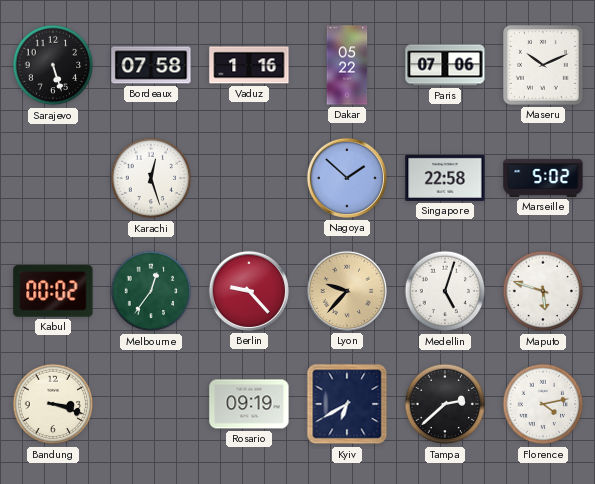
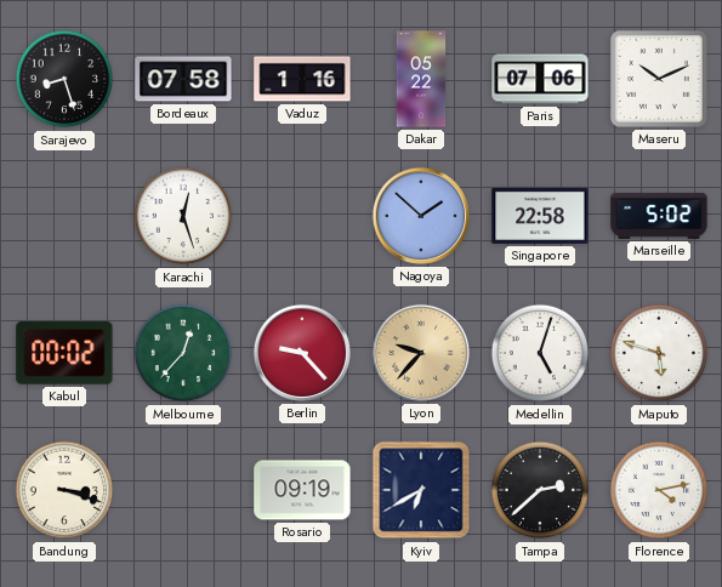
Sarajevo: 5:27 -> 8:27
Melbourne: 12:36 -> 12:37
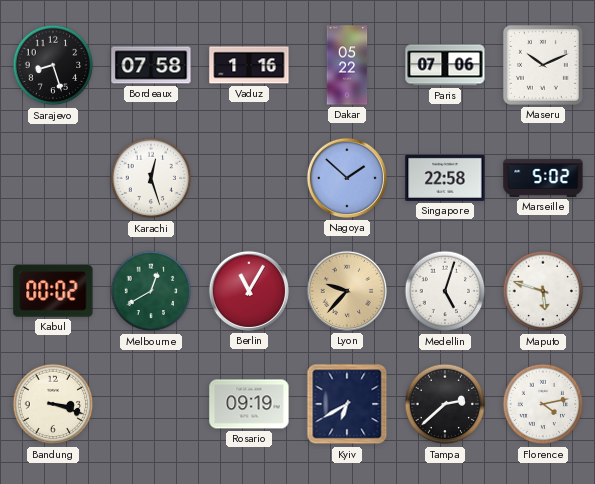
Melbourne: 12:37 -> 12:40
Berlin: 9:23 -> 11:05
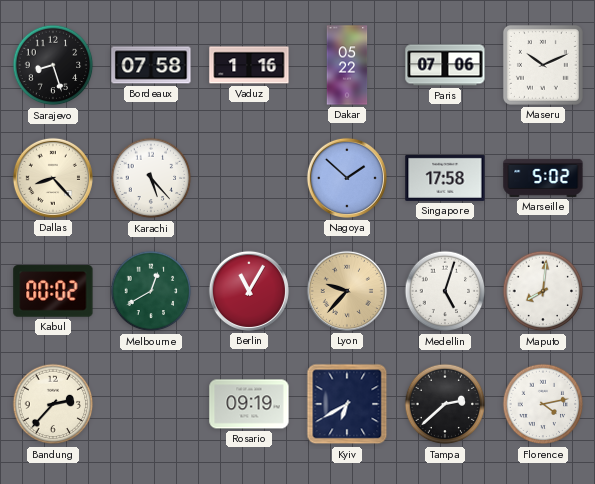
Dallas: none -> 8:23
Karachi: 12:27 -> 5:23
Singapore: 22:58 -> 17:58
Maputo: 5:48 -> 8:01
Bandung: 3:18 -> 2:37
